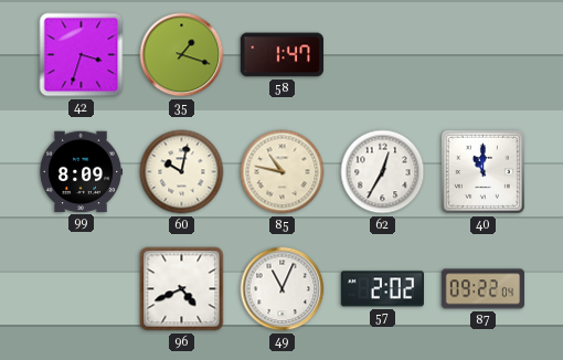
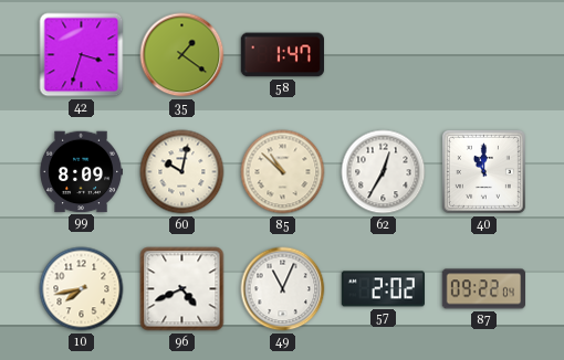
35: 1:18 -> 1:21
85: 10:47 -> 10:52
10: none -> 7:43
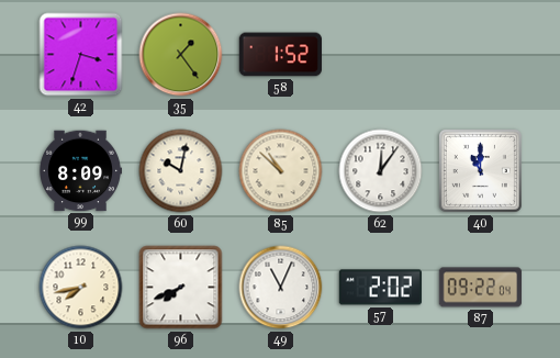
35: 1:21 -> 1:24
58: 1:47 -> 1:52
62: 12:35 -> 12:06
96: 4:41 -> 7:41
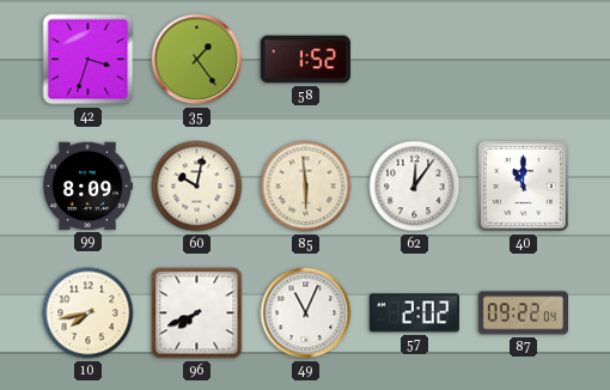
85: 10:52 -> 5:59
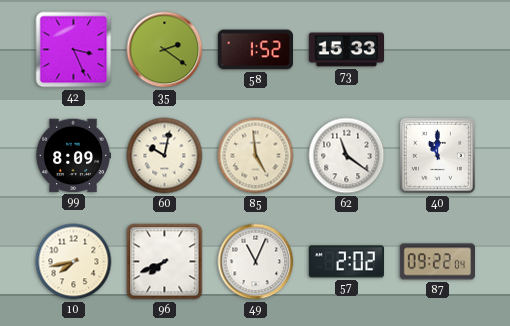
42: 3:33 -> 3:26
35: 1:24 -> 2:21
73: none -> 15:33
85: 5:59 -> 4:59
62: 12:06 -> 11:21
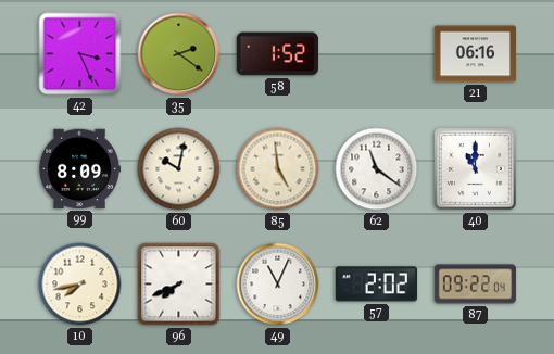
73: 15:33 -> none
21: none -> 06:16
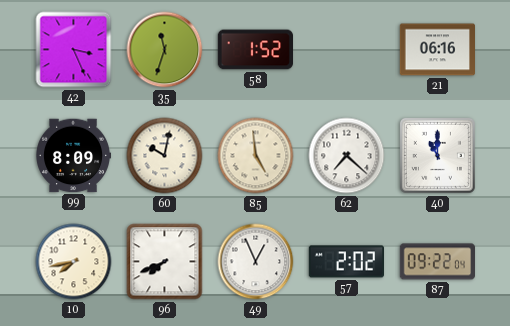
35: 2:21 -> 11:33
62: 11:21 -> 7:22
49: 11:04 -> 12:56
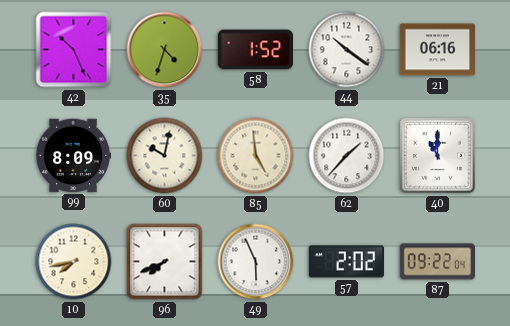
42: 3:26 -> 10:26
35: 11:33 -> 4:33
44: none -> 10:21
62: 7:22 -> 1:37
49: 12:56 -> 5:56
